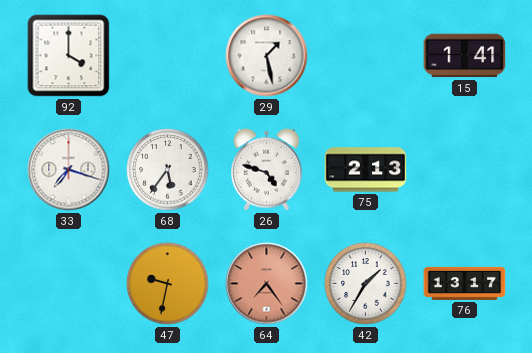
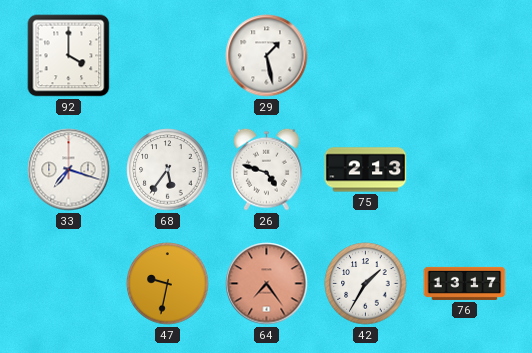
15: 1:41 -> none
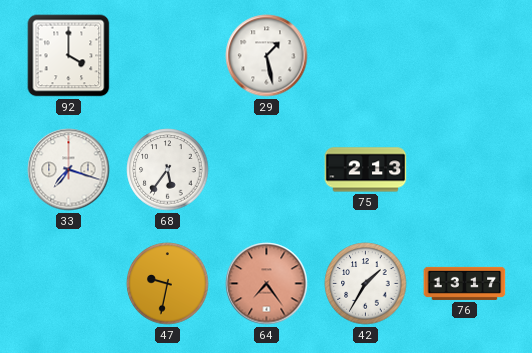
26: 4:48 -> none
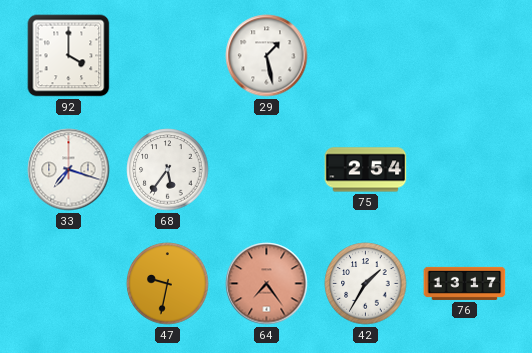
75: 2:13 -> 2:54
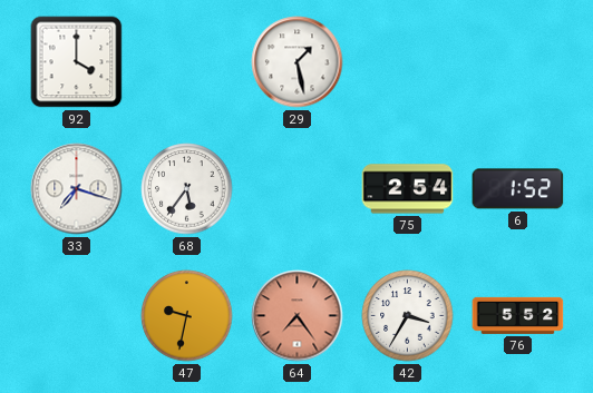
6: none -> 1:52
42: 1:35 -> 3:35
76: 13:17 -> 5:52
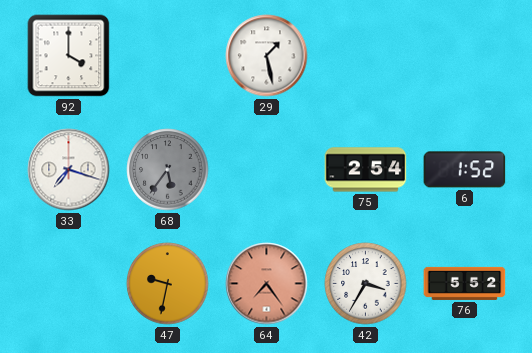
68 dial: white -> grey
